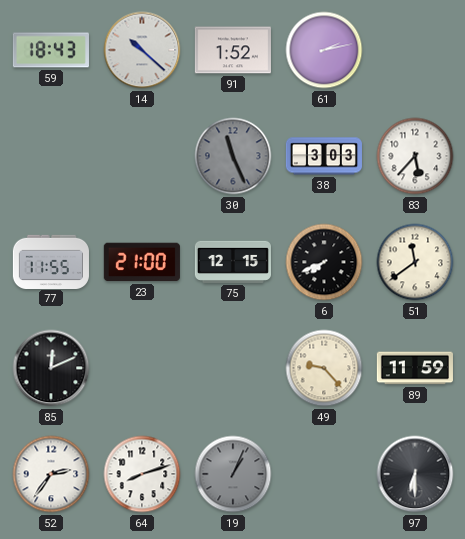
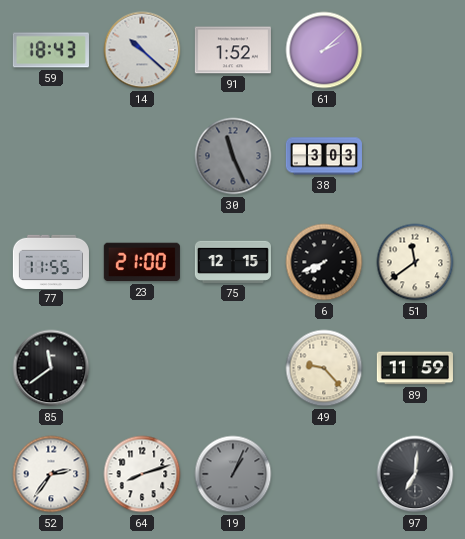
61: 2:13 -> 2:08
83: 5:37 -> none
85: 12:11 -> 11:39
97: 6:30 -> 7:01
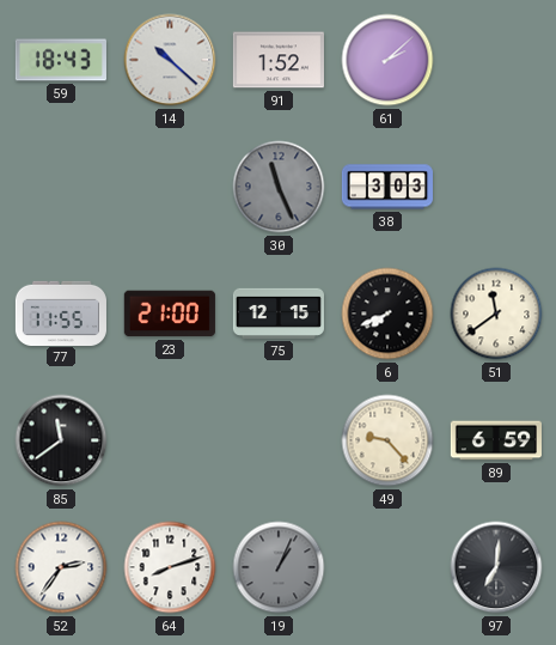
89: 11:59 -> 6:59
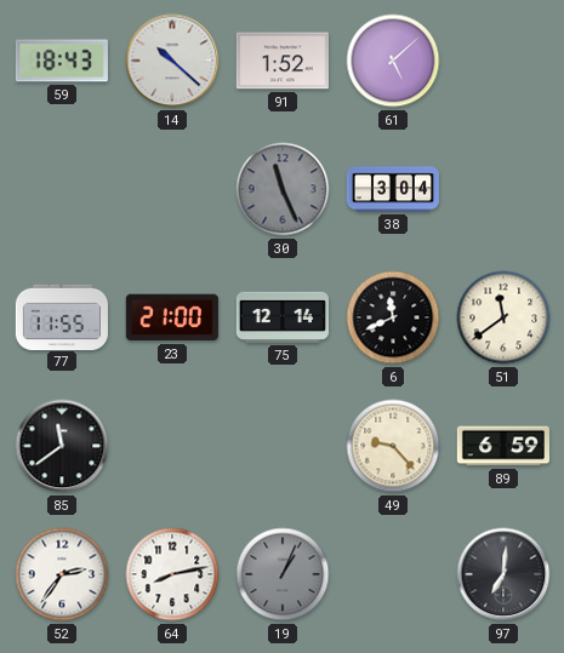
61: 2:08 -> 5:08
38: 3:03 -> 3:04
75: 12:15 -> 12:14
6: 7:41 -> 11:41
64: 8:12 -> 8:13
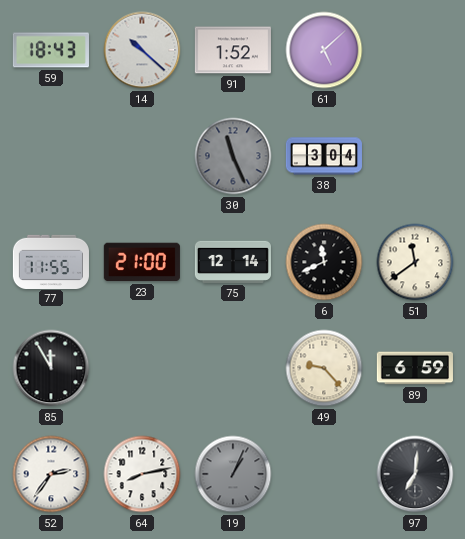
85: 11:39 -> 11:55
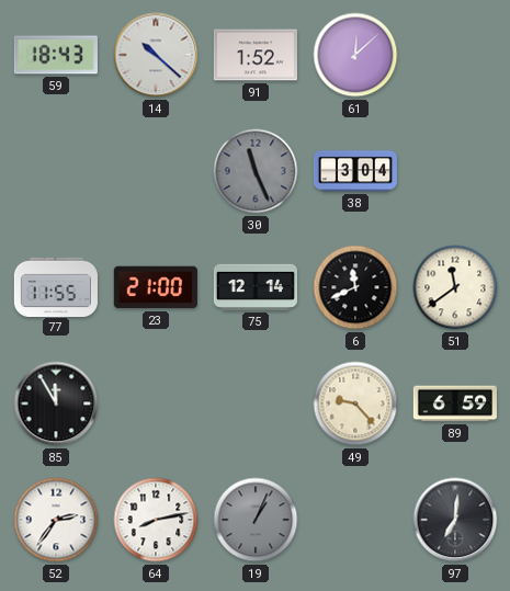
61: 5:08 -> 12:08
